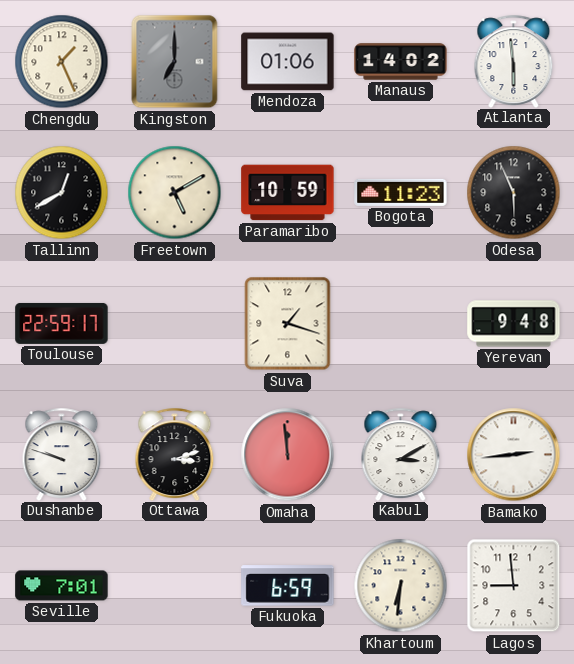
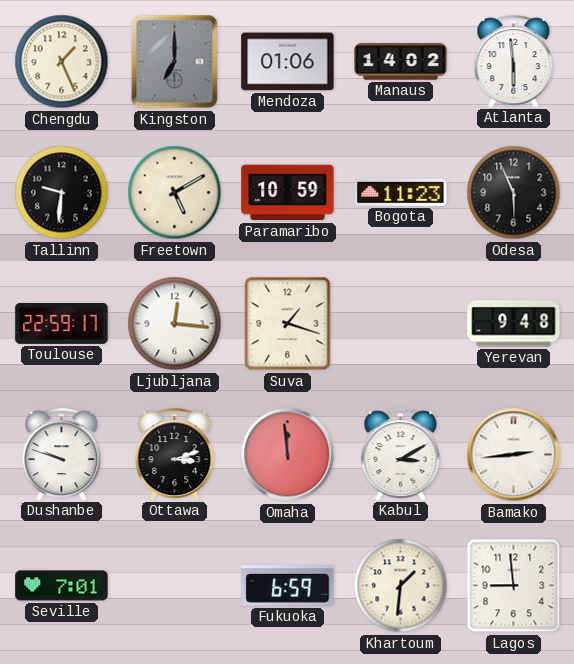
Tallinn: 12:40 -> 9:31
Ljubljana: none -> 12:16
Khartoum: 6:31 -> 1:31
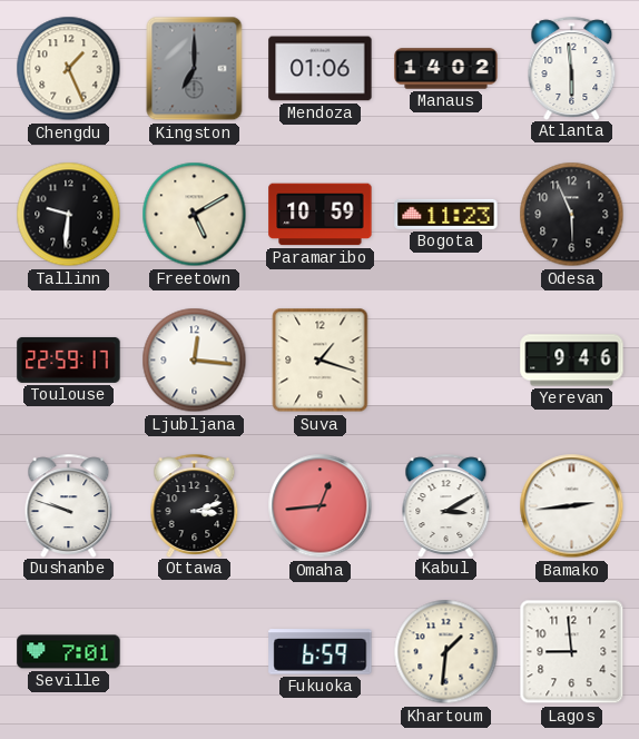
Yerevan: 9:48 -> 9:46
Omaha: 11:59 -> 12:44
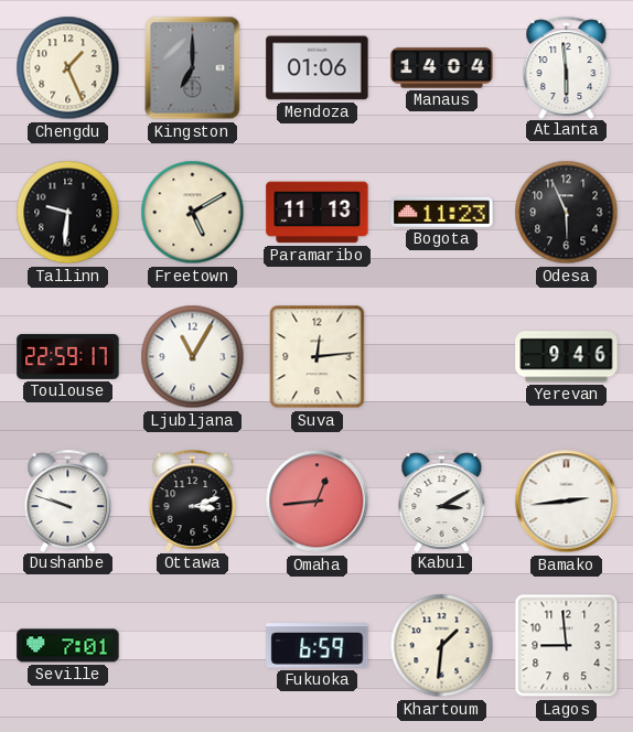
Manaus: 14:02 -> 14:04
Paramaribo: 10:59 -> 11:13
Ljubljana: 12:16 -> 11:05
Suva: 1:18 -> 12:14
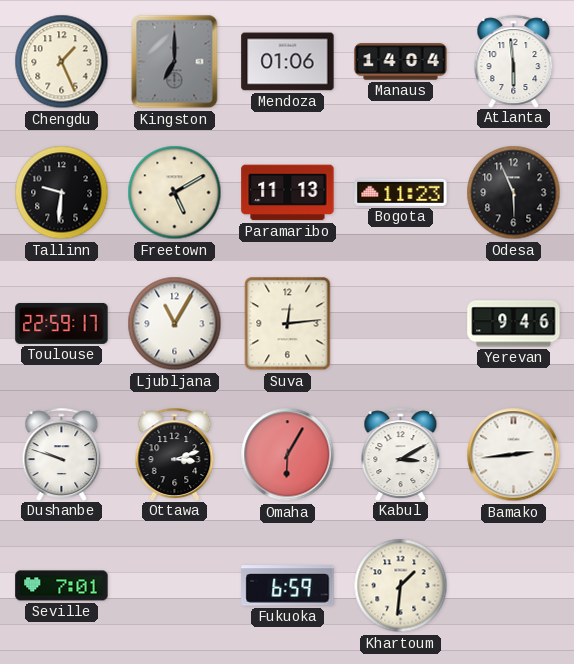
Omaha: 12:44 -> 6:05
Lagos: 8:59 -> none
